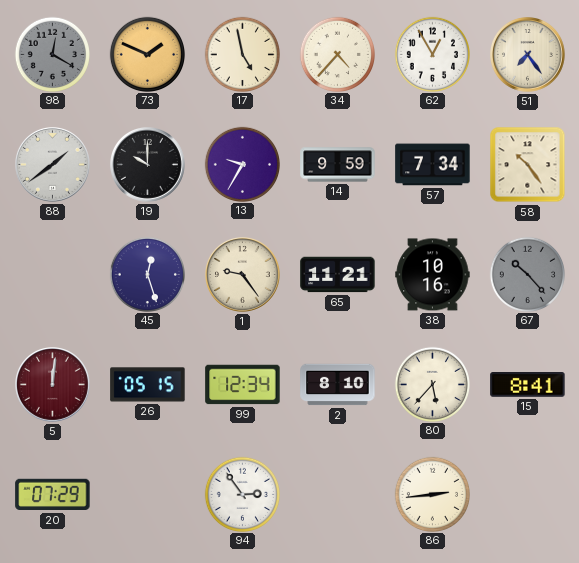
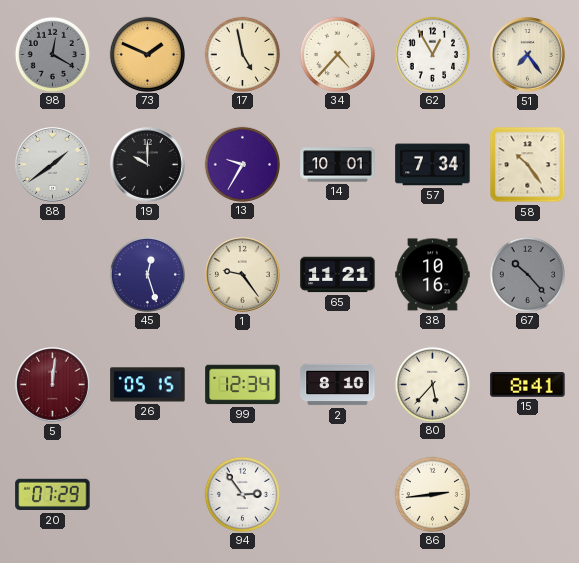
14: 9:59 -> 10:01
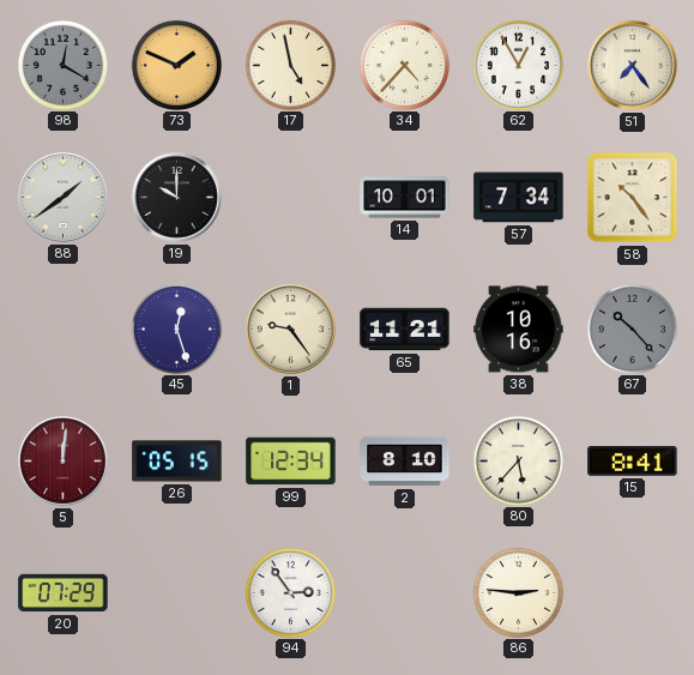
13: 9:35 -> none
86: 2:44 -> 2:46
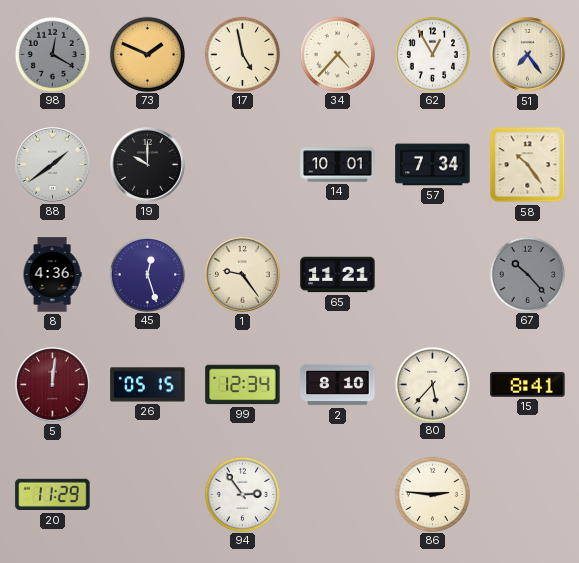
8: none -> 4:36
38: 10:16 -> none
20: 07:29 -> 11:29
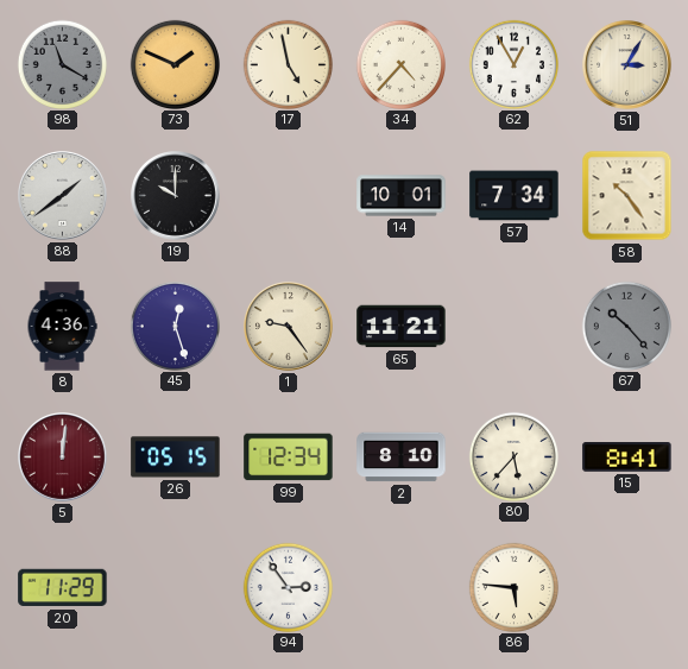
98: 12:20 -> 11:20
51: 7:24 -> 3:05
86: 2:46 -> 5:46
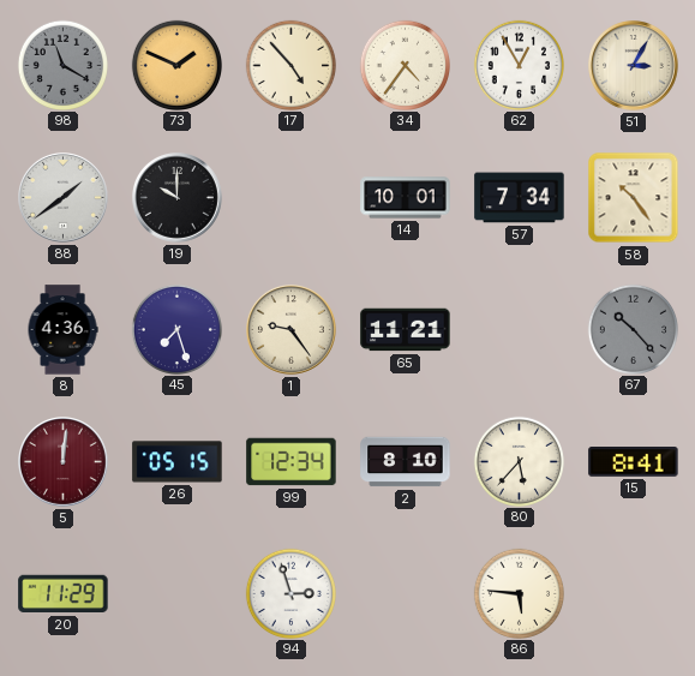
17: 4:58 -> 4:53
34: 4:37 -> 4:36
45: 12:27 -> 7:27
94: 2:54 -> 2:57
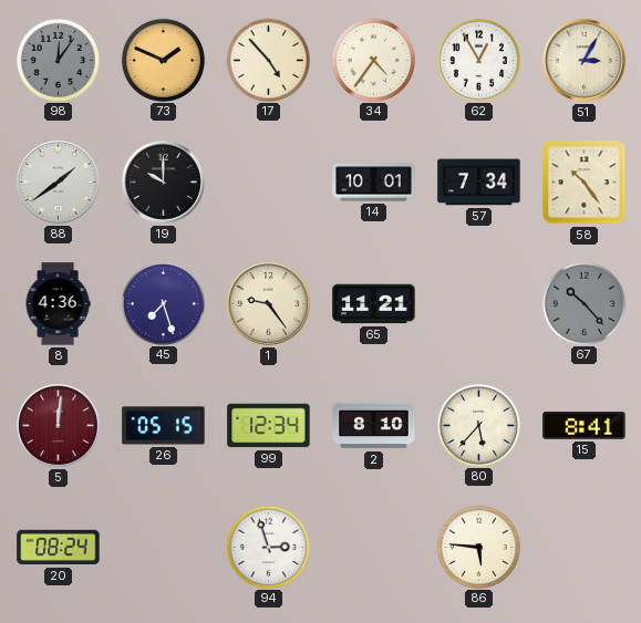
98: 11:20 -> 12:06
20: 11:29 -> 08:24
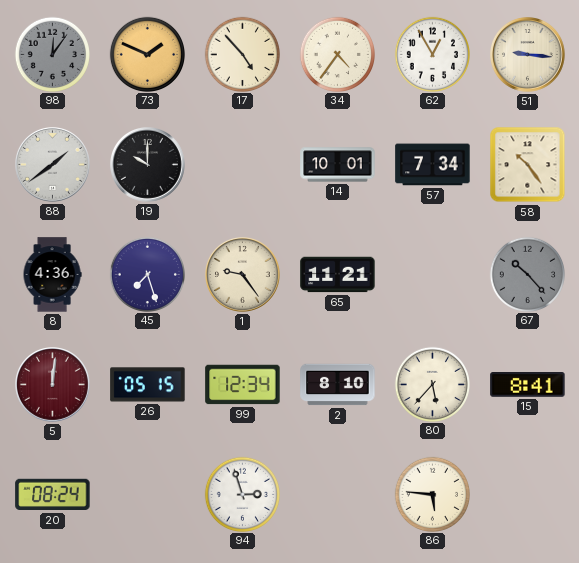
51: 3:05 -> 9:16
